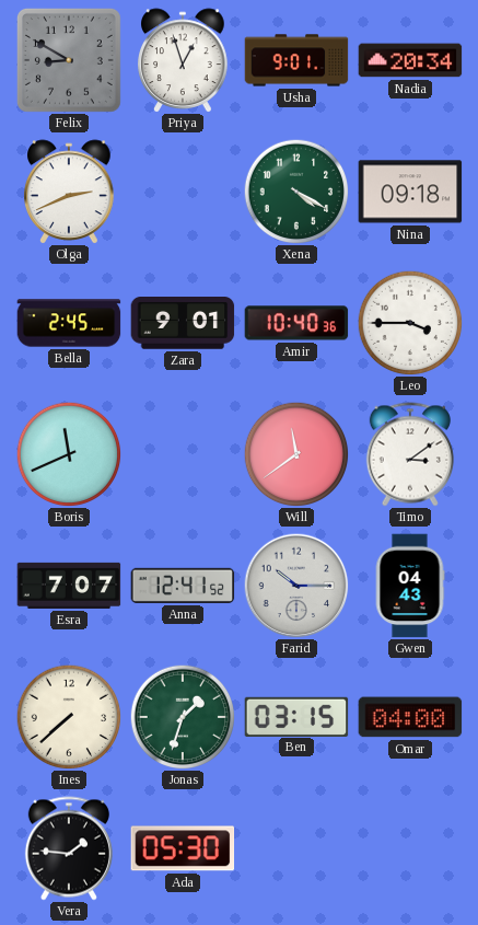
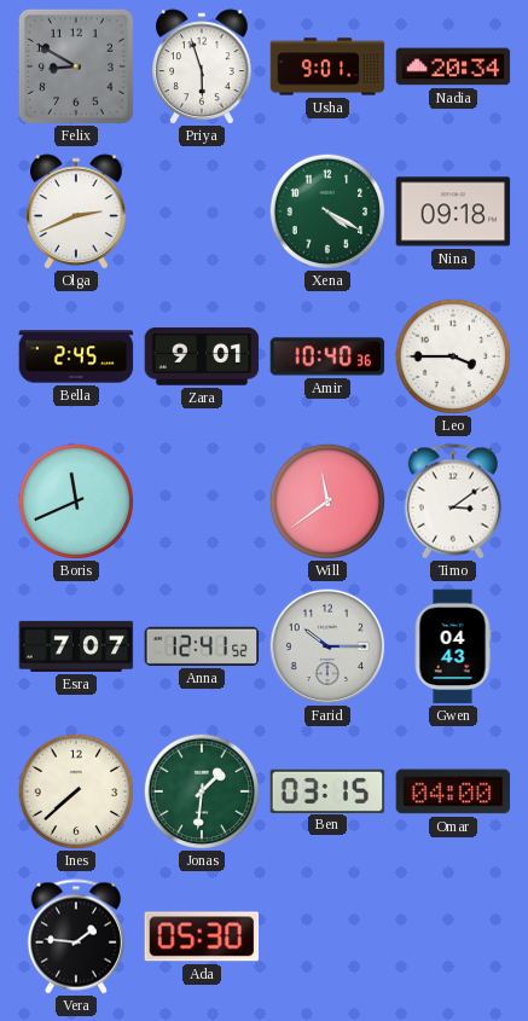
Priya: 12:57 -> 5:57
Jonas: 1:33 -> 1:31
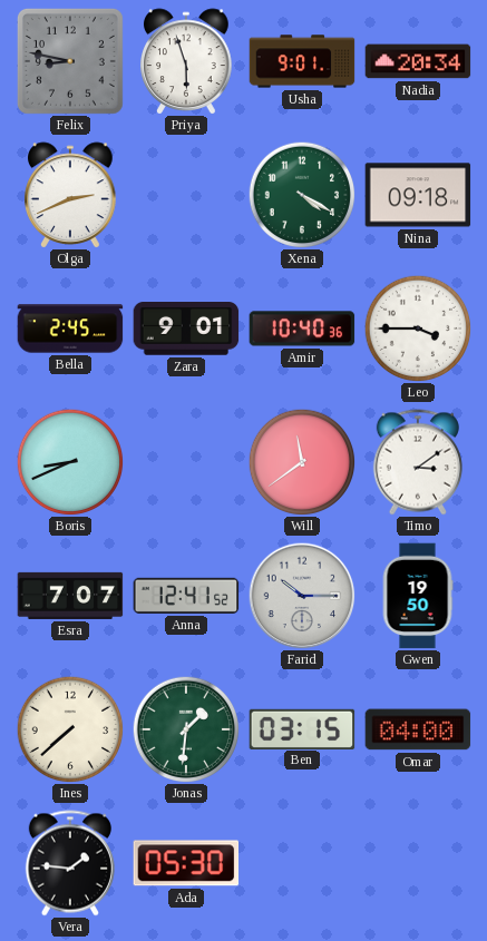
Felix: 8:50 -> 8:47
Boris: 11:41 -> 8:41
Gwen: 04:43 -> 19:50
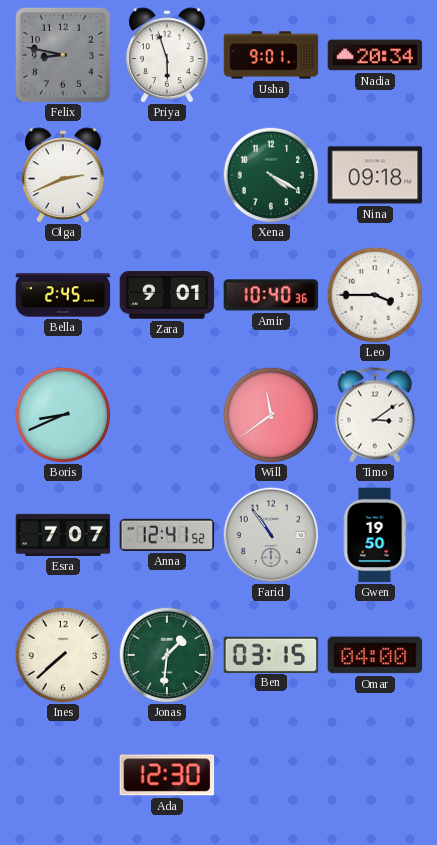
Farid: 10:15 -> 10:54
Vera: 1:46 -> none
Ada: 05:30 -> 12:30
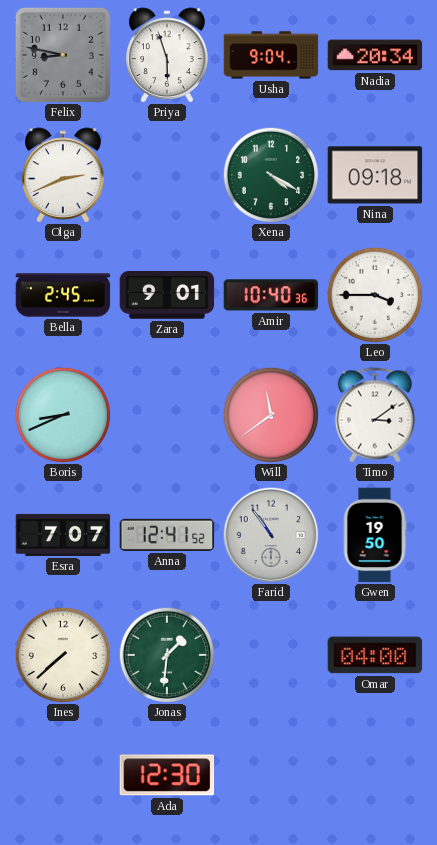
Usha: 9:01 -> 9:04
Ben: 03:15 -> none
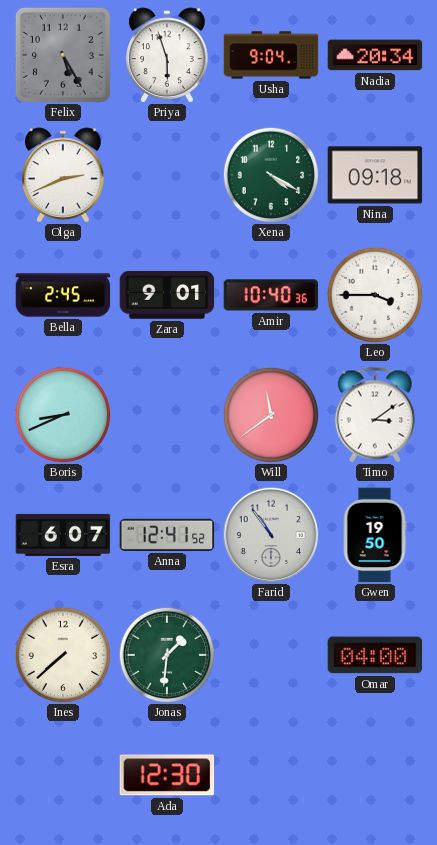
Felix: 8:47 -> 5:25
Esra: 7:07 -> 6:07
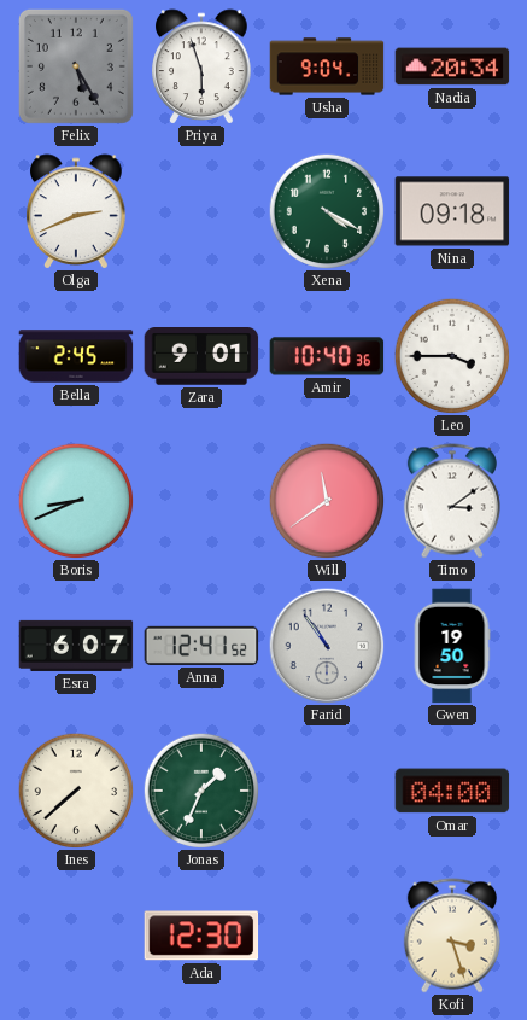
Jonas: 1:31 -> 1:34
Kofi: none -> 3:27
